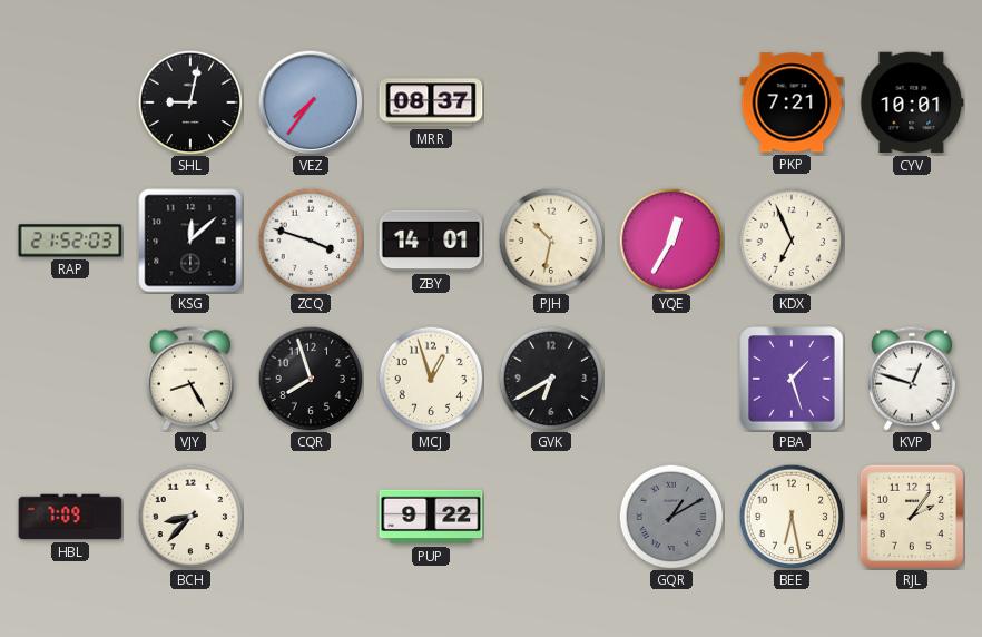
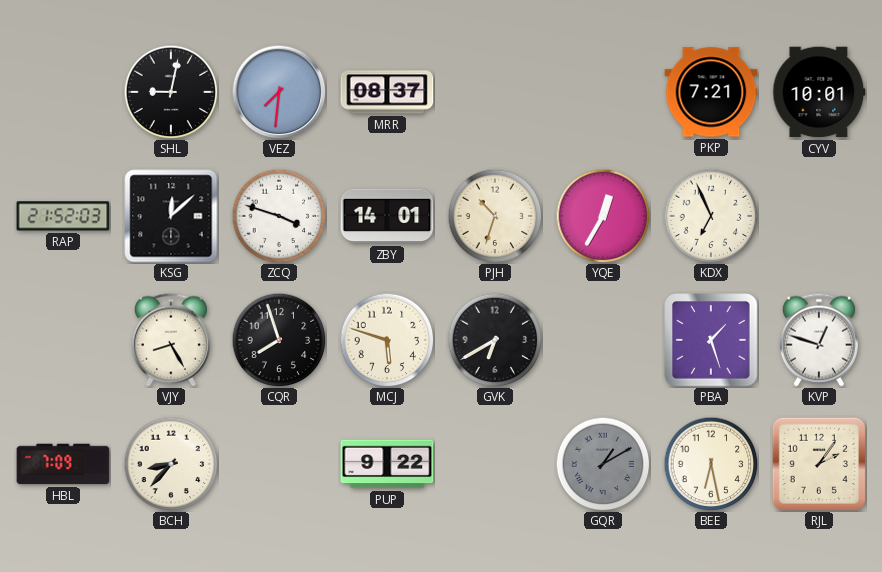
VEZ: 7:36 -> 7:31
PJH: 10:32 -> 10:33
MCJ: 12:57 -> 5:48
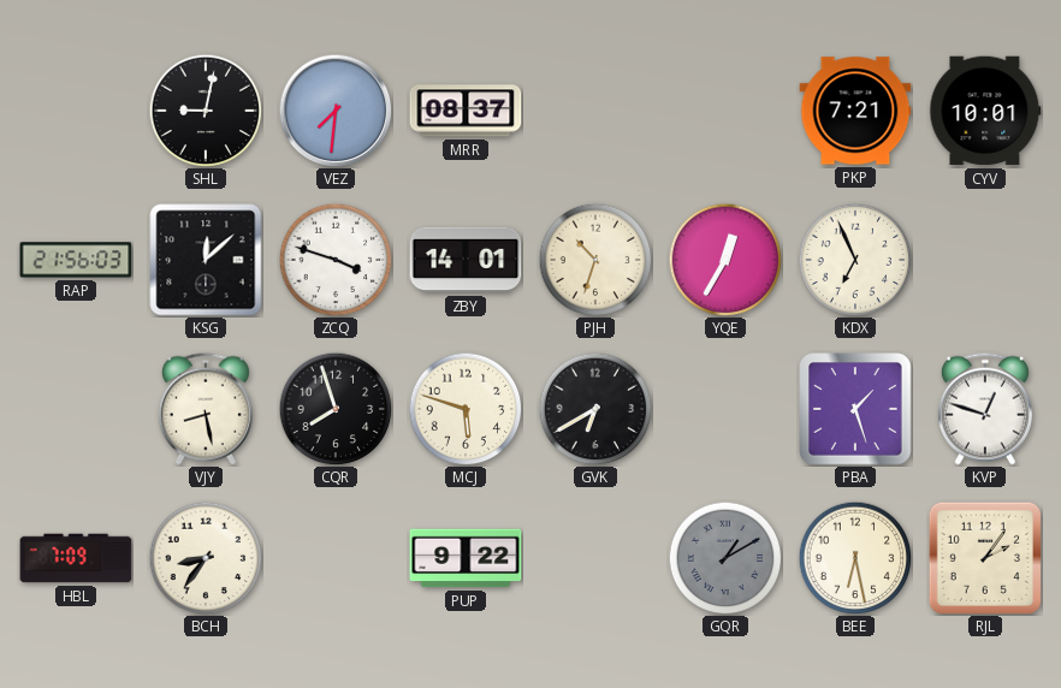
RAP: 21:52 -> 21:56
VJY: 8:25 -> 8:28
BCH: 8:37 -> 8:36
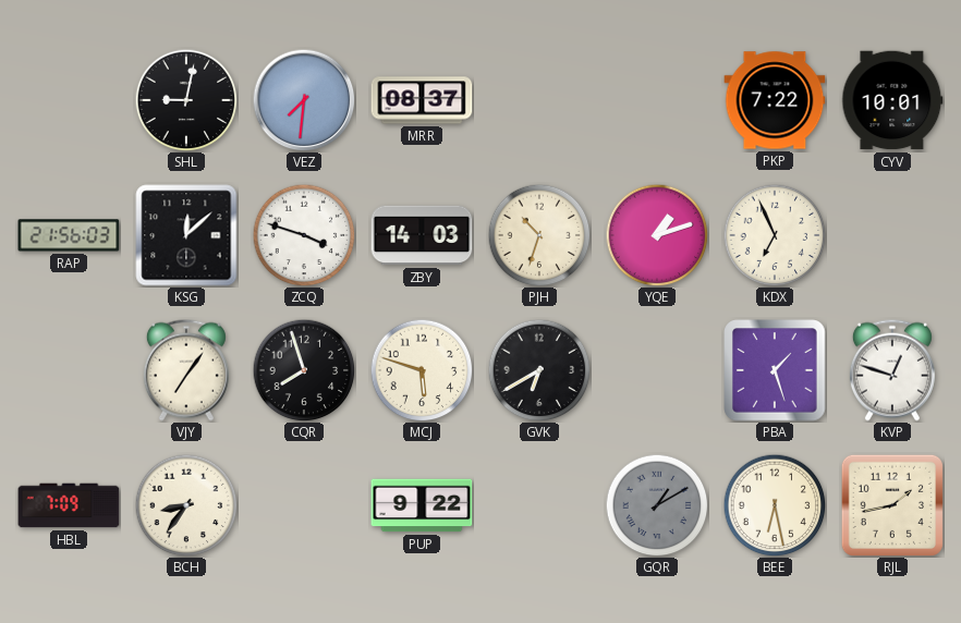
PKP: 7:21 -> 7:22
ZBY: 14:01 -> 14:03
YQE: 12:35 -> 1:12
VJY: 8:28 -> 7:06
RJL: 2:06 -> 1:43
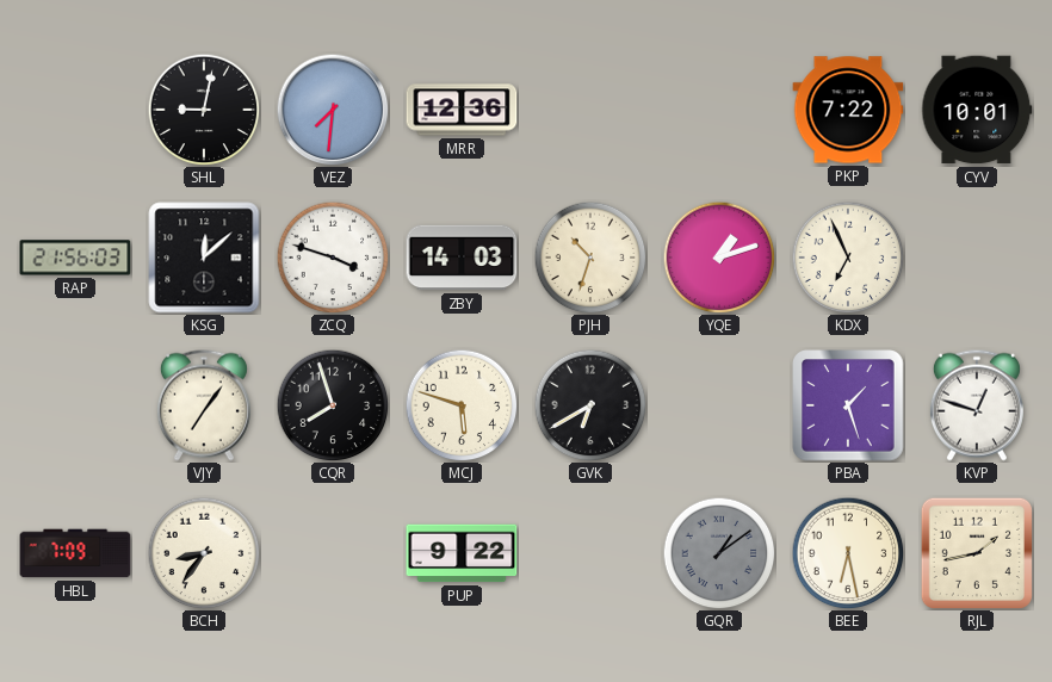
MRR: 08:37 -> 12:36
GQR: 1:10 -> 1:09
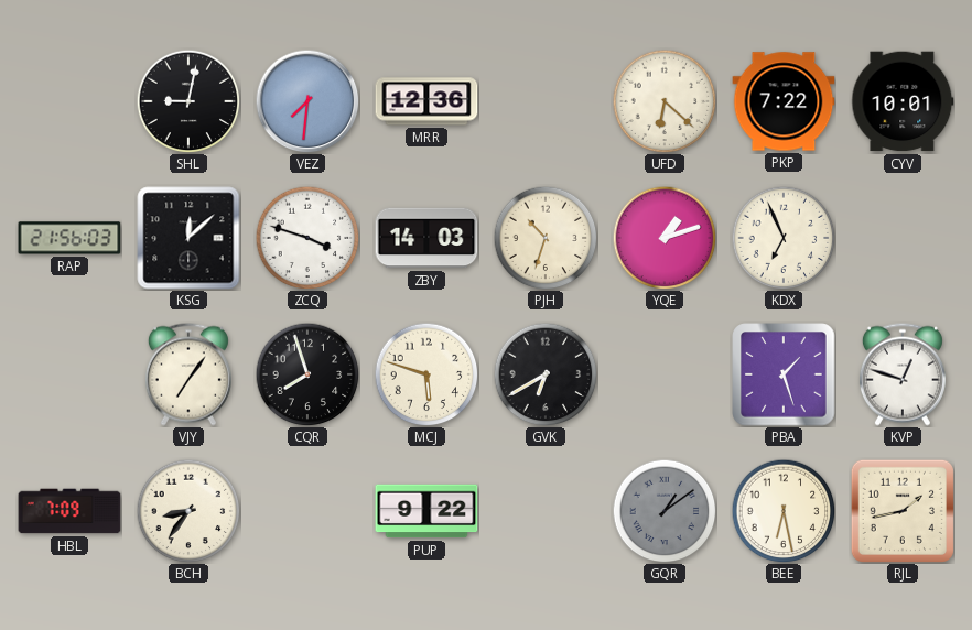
UFD: none -> 6:22
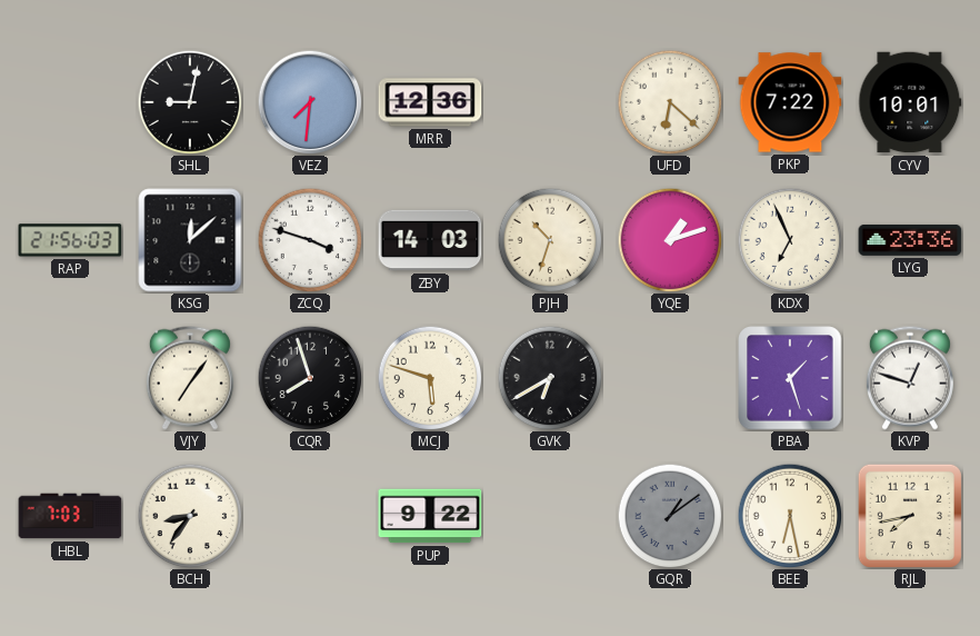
LYG: none -> 23:36
HBL: 7:09 -> 7:03
RJL: 1:43 -> 7:43
